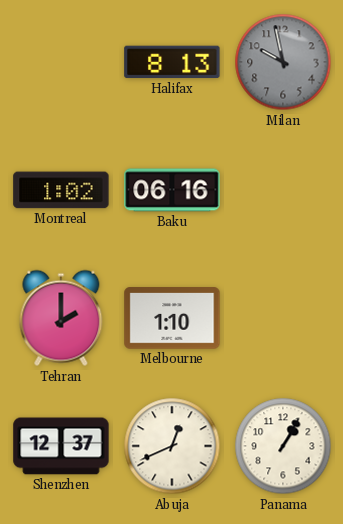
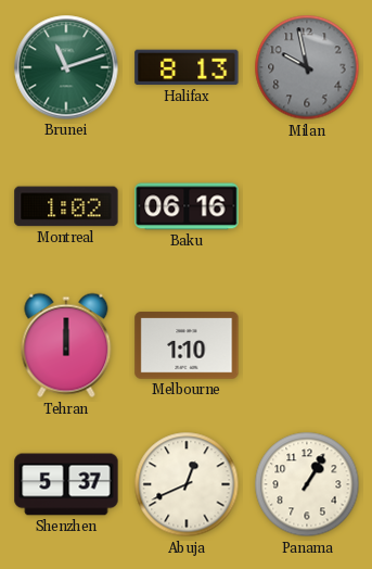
Brunei: none -> 11:12
Tehran: 2:00 -> 12:00
Shenzhen: 12:37 -> 5:37
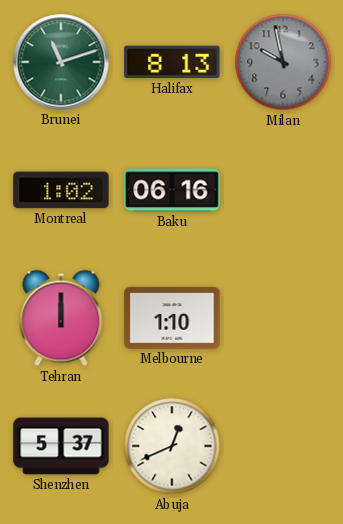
Panama: 1:05 -> none
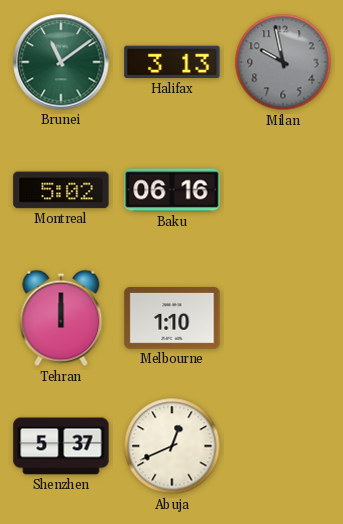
Brunei: 11:12 -> 11:09
Halifax: 8:13 -> 3:13
Montreal: 1:02 -> 5:02
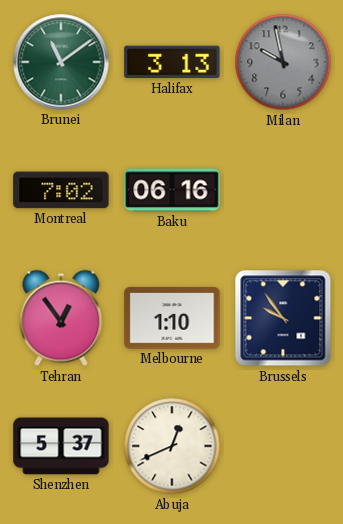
Montreal: 5:02 -> 7:02
Tehran: 12:00 -> 12:54
Brussels: none -> 9:54
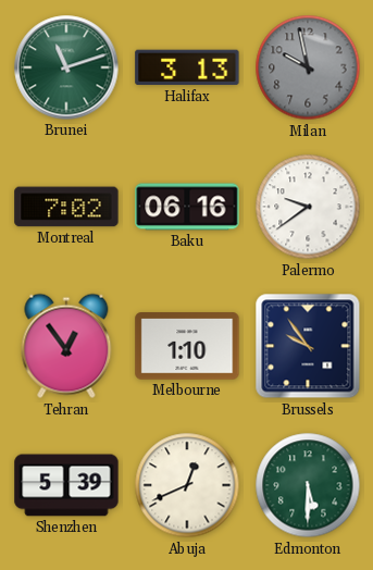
Brunei: 11:09 -> 11:12
Palermo: none -> 9:39
Shenzhen: 5:37 -> 5:39
Edmonton: none -> 5:30
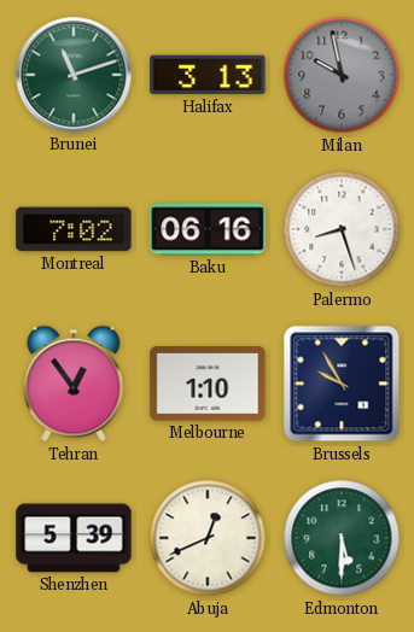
Palermo: 9:39 -> 8:27
Brussels: 9:54 -> 9:55
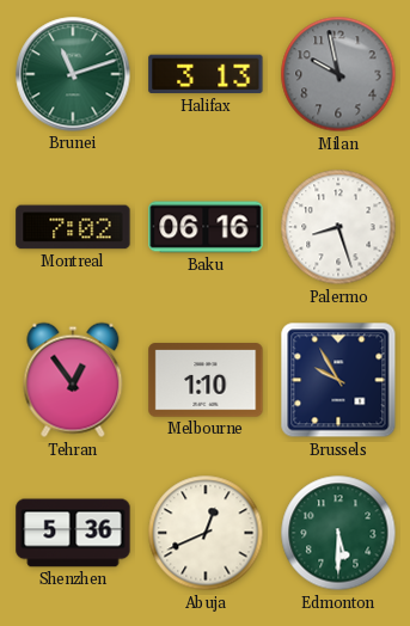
Shenzhen: 5:39 -> 5:36
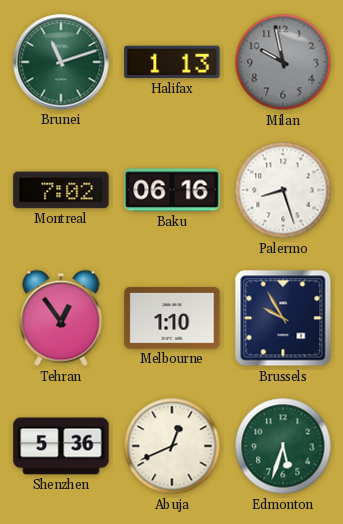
Halifax: 3:13 -> 1:13
Edmonton: 5:30 -> 5:33
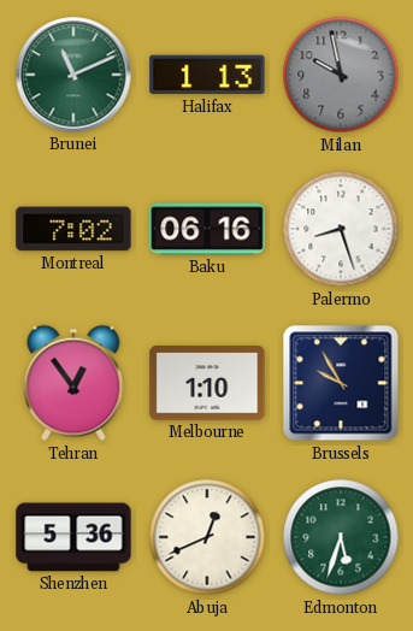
Brunei: 11:12 -> 11:11
